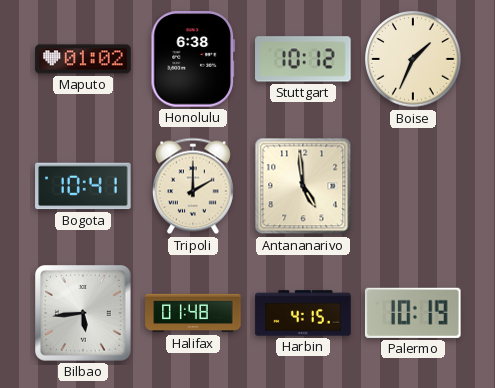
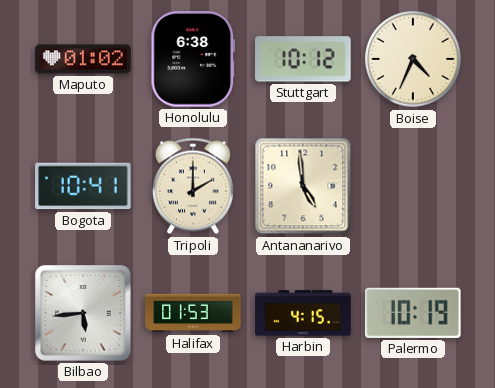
Boise: 1:34 -> 4:34
Halifax: 01:48 -> 01:53
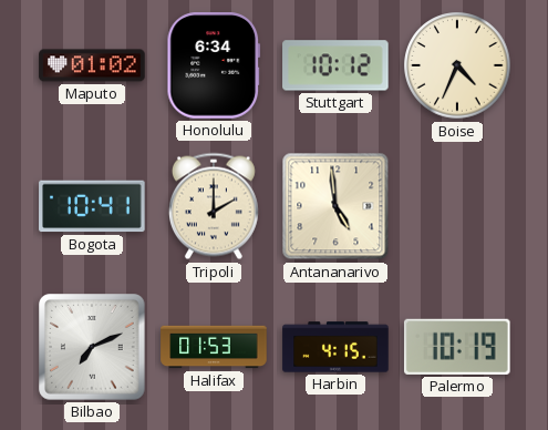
Honolulu: 6:38 -> 6:34
Bilbao: 5:44 -> 7:11
